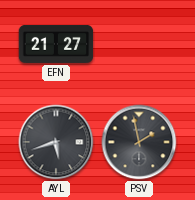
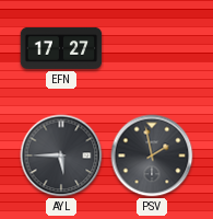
EFN: 21:27 -> 17:27
AYL: 5:42 -> 5:45
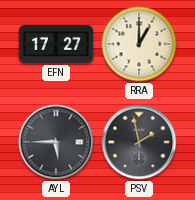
RRA: none -> 1:00
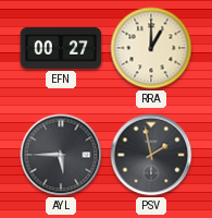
EFN: 17:27 -> 00:27
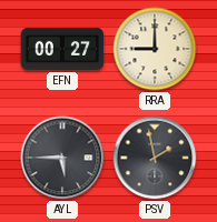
RRA: 1:00 -> 9:00
